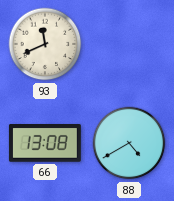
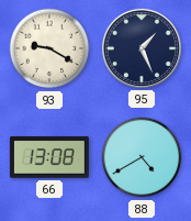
93: 11:41 -> 9:20
95: none -> 1:26
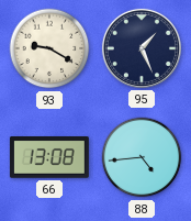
88: 4:40 -> 4:44
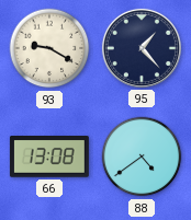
95: 1:26 -> 1:23
88: 4:44 -> 4:39
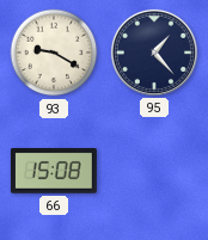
66: 13:08 -> 15:08
88: 4:39 -> none
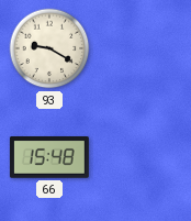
95: 1:23 -> none
66: 15:08 -> 15:48
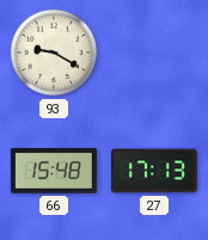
27: none -> 17:13
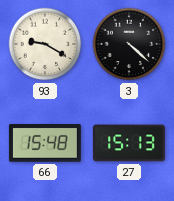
3: none -> 4:22
27: 17:13 -> 15:13
